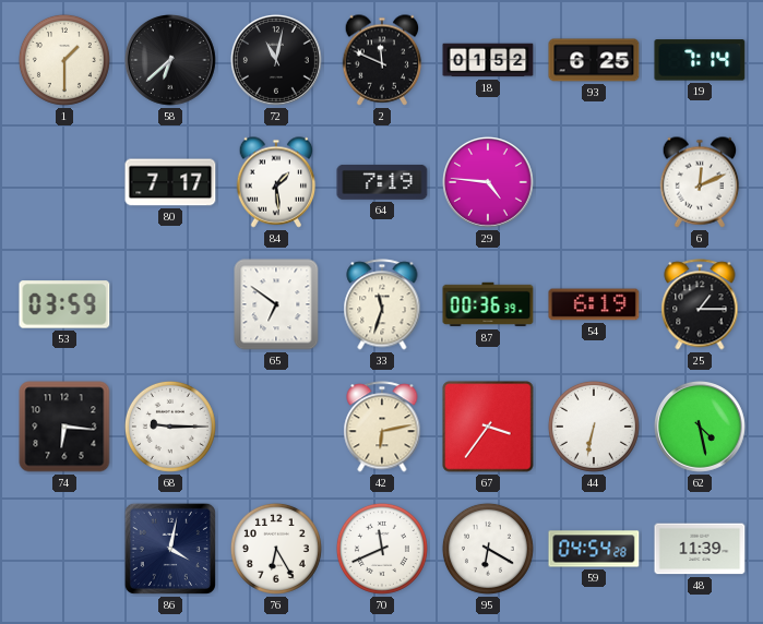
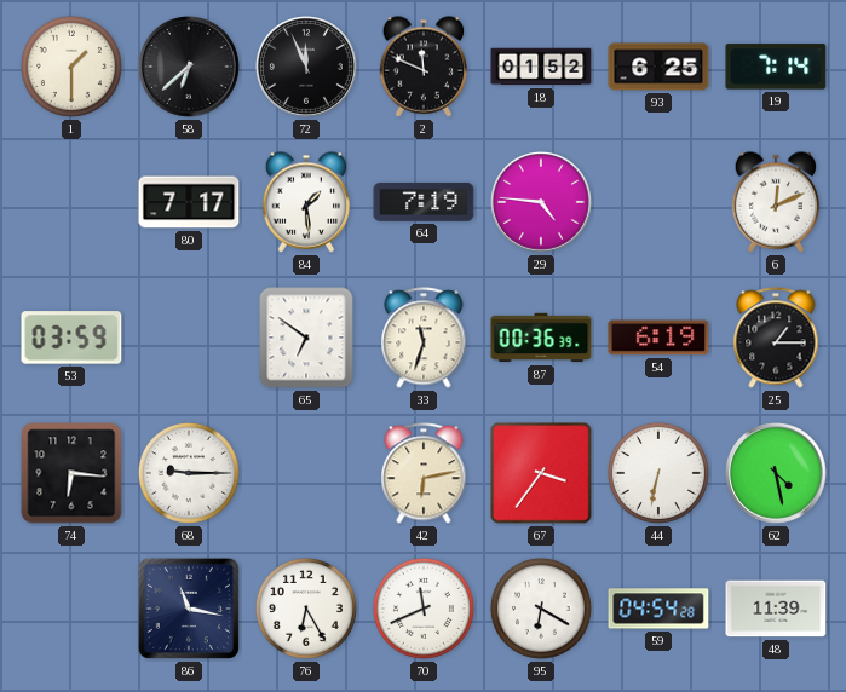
72: 11:02 -> 11:56
86: 4:02 -> 11:17
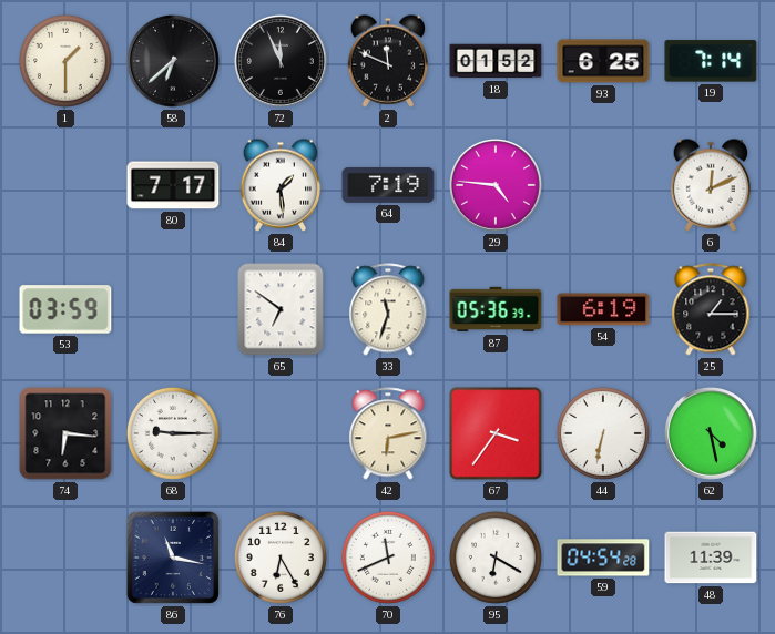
87: 00:36 -> 05:36
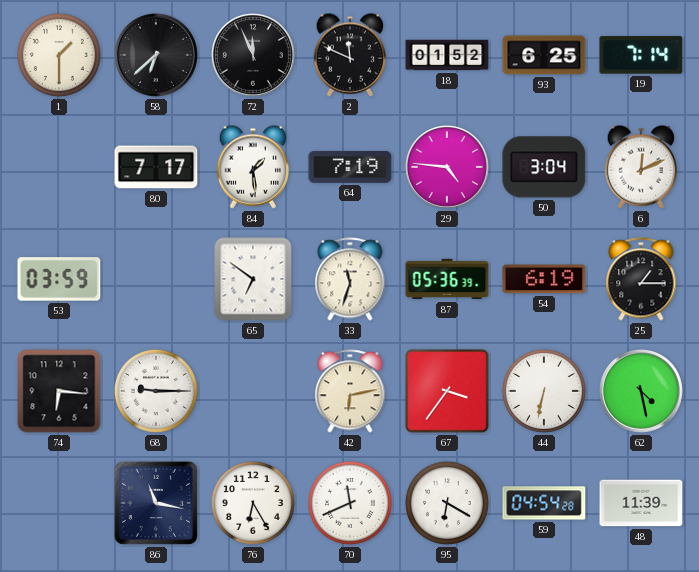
50: none -> 3:04
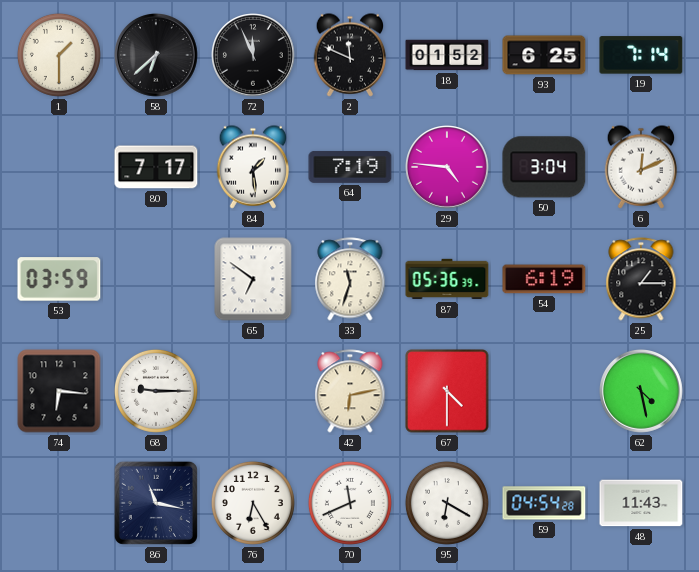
67: 3:36 -> 4:30
44: 6:32 -> none
48: 11:39 -> 11:43
